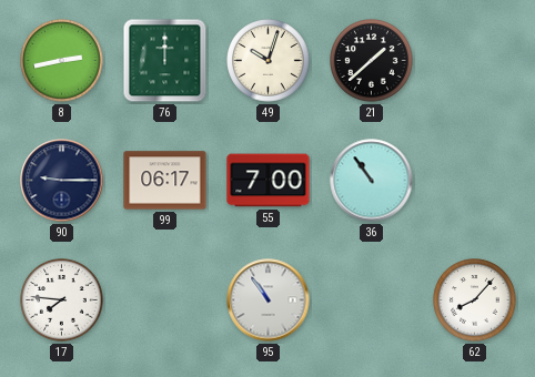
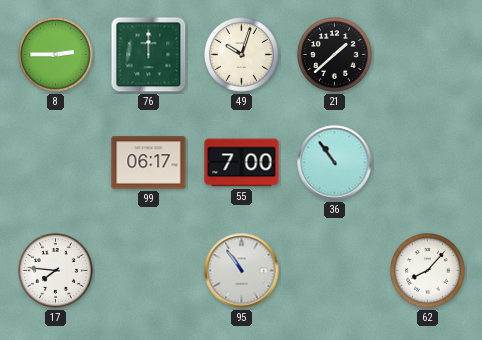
8: 2:43 -> 2:45
90: 9:15 -> none
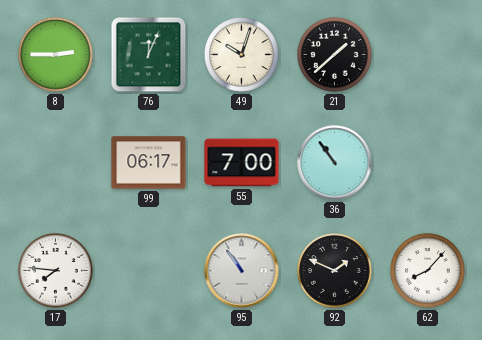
76: 12:00 -> 12:04
92: none -> 1:49
